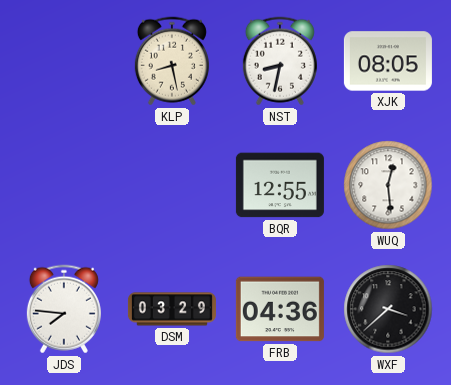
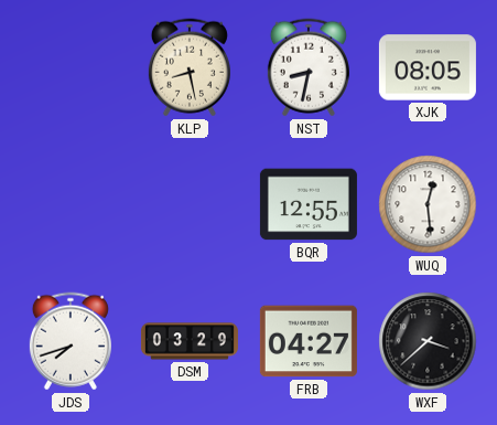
JDS: 7:46 -> 7:42
FRB: 04:36 -> 04:27
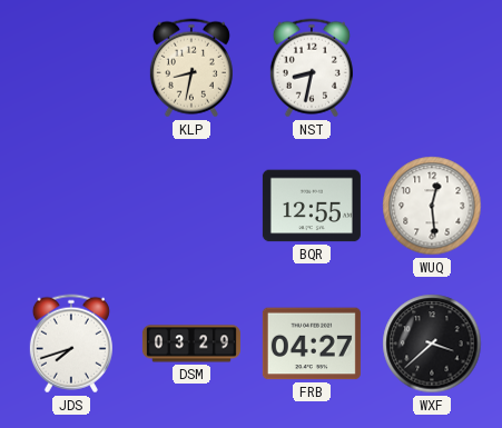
KLP: 8:28 -> 8:32
XJK: 08:05 -> none
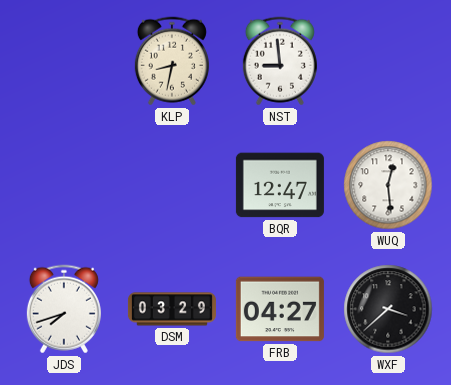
NST: 8:32 -> 8:59
BQR: 12:55 -> 12:47
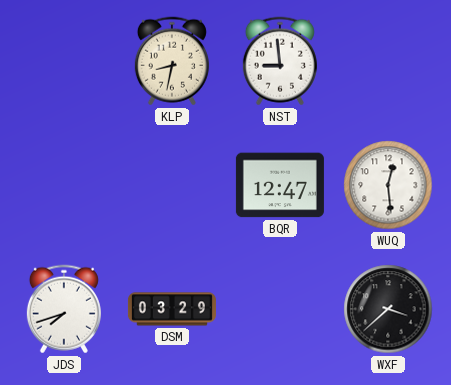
FRB: 04:27 -> none
